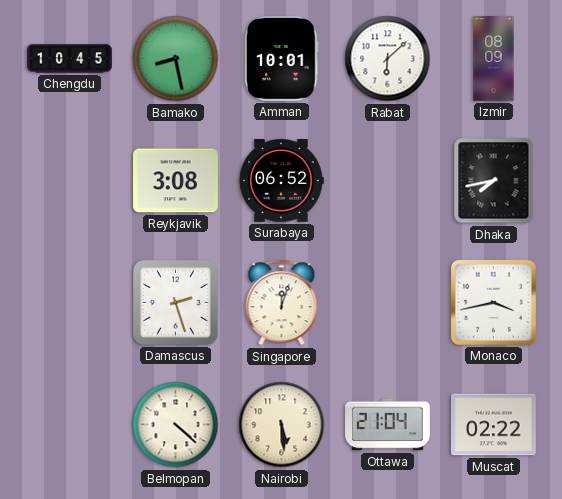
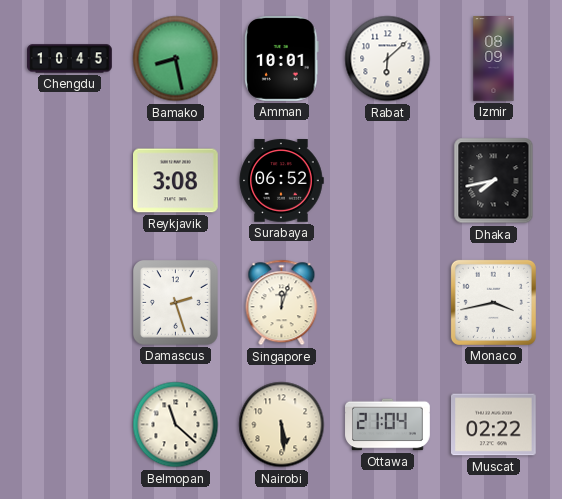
Belmopan: 4:22 -> 11:22
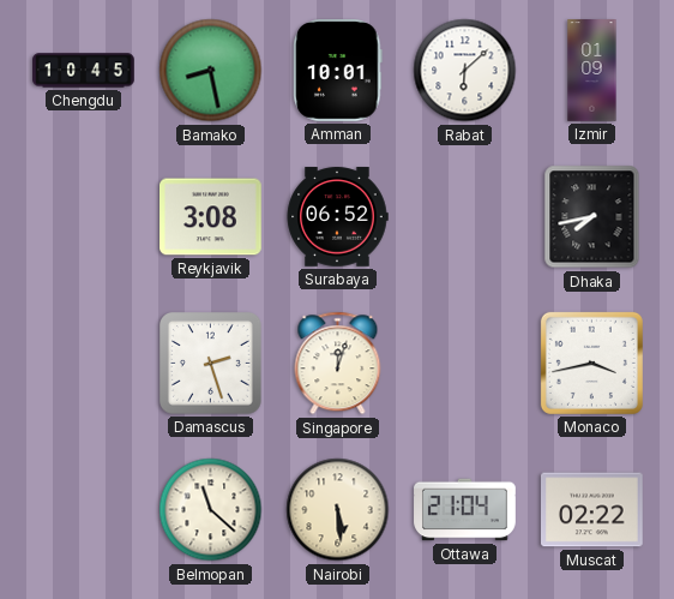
Izmir: 08:09 -> 01:09
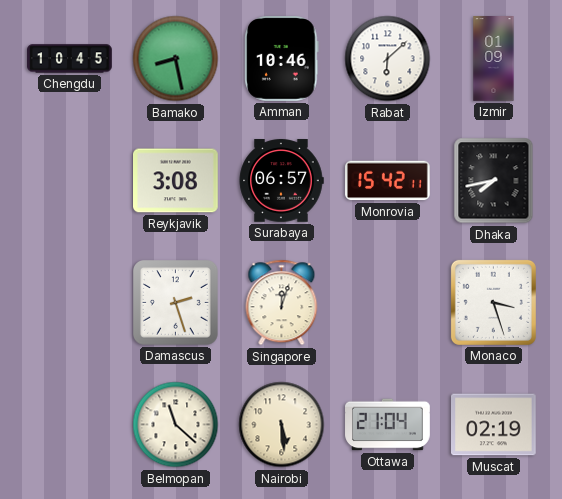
Amman: 10:01 -> 10:46
Surabaya: 06:52 -> 06:57
Monrovia: none -> 15:42
Monaco: 3:43 -> 3:27
Muscat: 02:22 -> 02:19
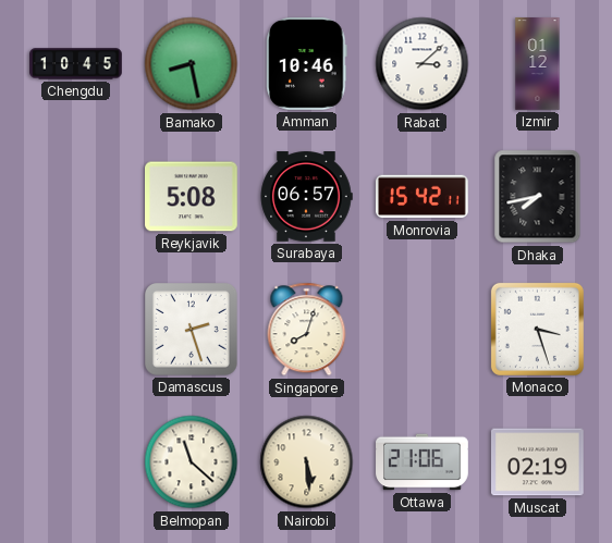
Rabat: 6:08 -> 3:08
Izmir: 01:09 -> 01:12
Reykjavik: 3:08 -> 5:08
Singapore: 12:03 -> 8:03
Ottawa: 21:04 -> 21:06
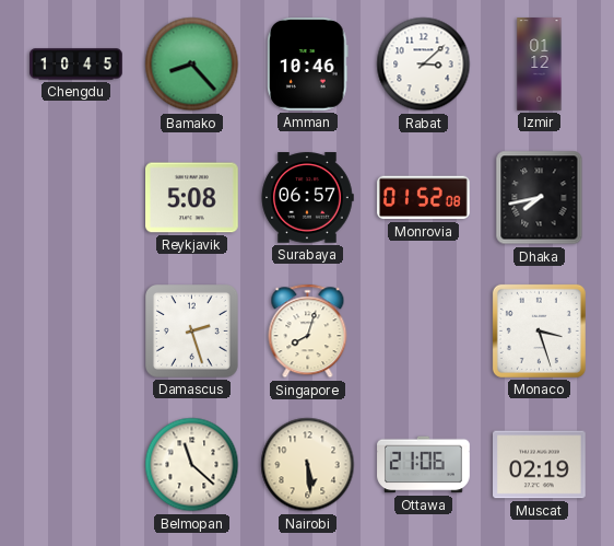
Bamako: 8:28 -> 8:23
Monrovia: 15:42 -> 01:52
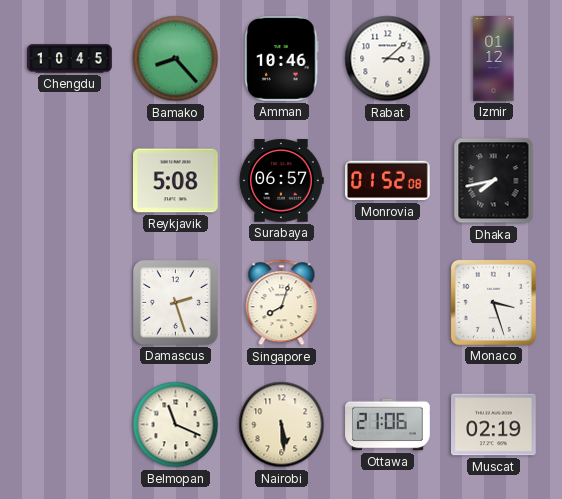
Belmopan: 11:22 -> 11:19
